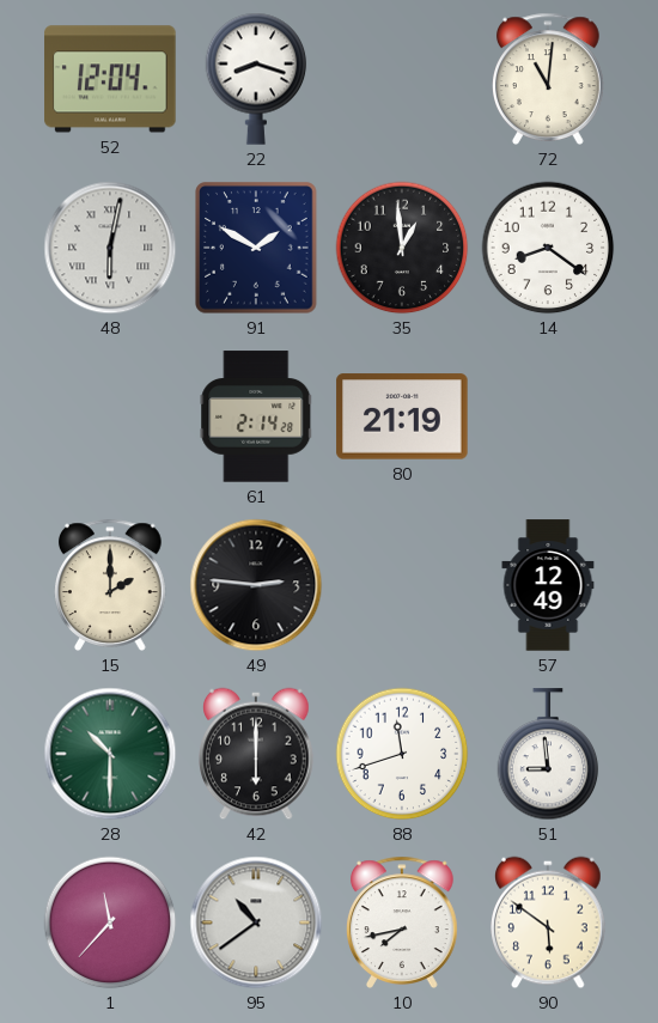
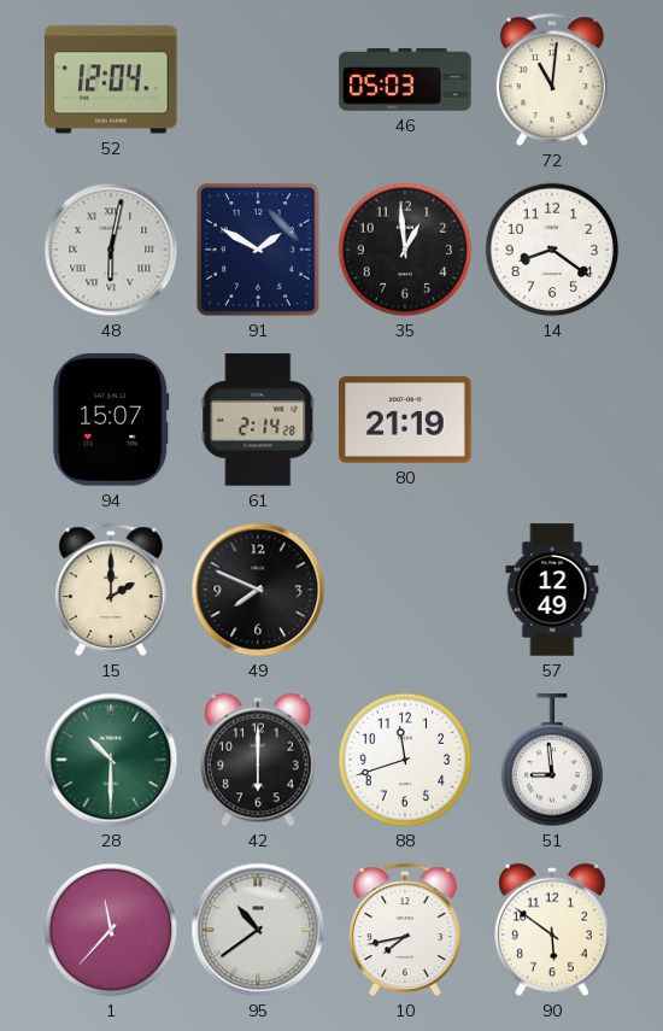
22: 8:18 -> none
46: none -> 05:03
94: none -> 15:07
49: 2:46 -> 7:49
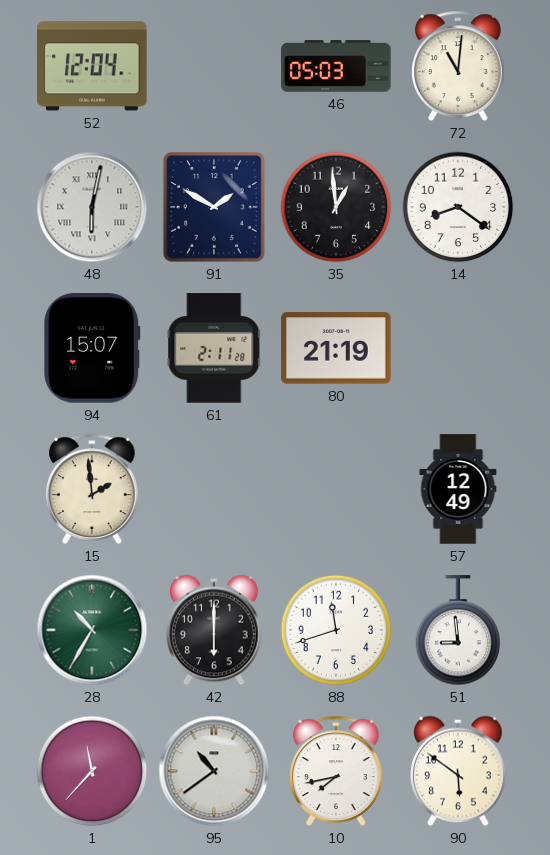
61: 2:14 -> 2:11
15: 2:00 -> 1:59
49: 7:49 -> none
28: 10:30 -> 10:35
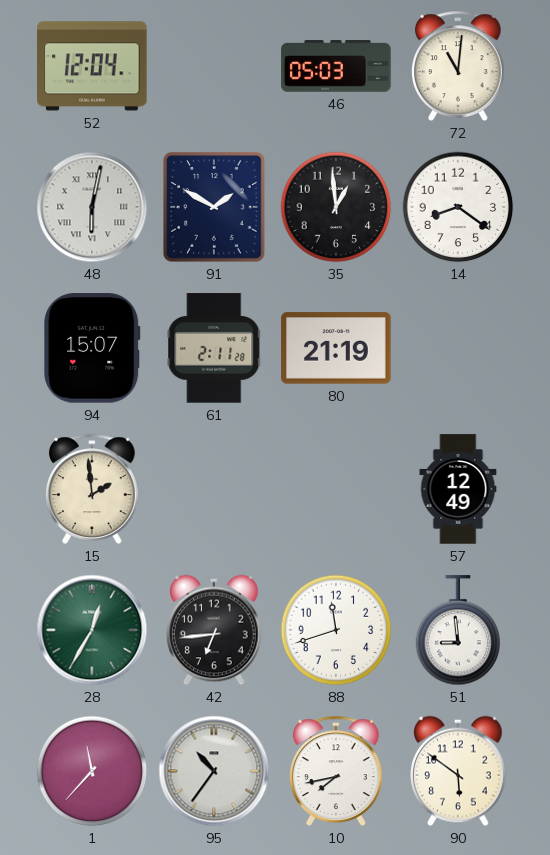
28: 10:35 -> 12:35
42: 6:00 -> 6:44
95: 10:39 -> 10:36
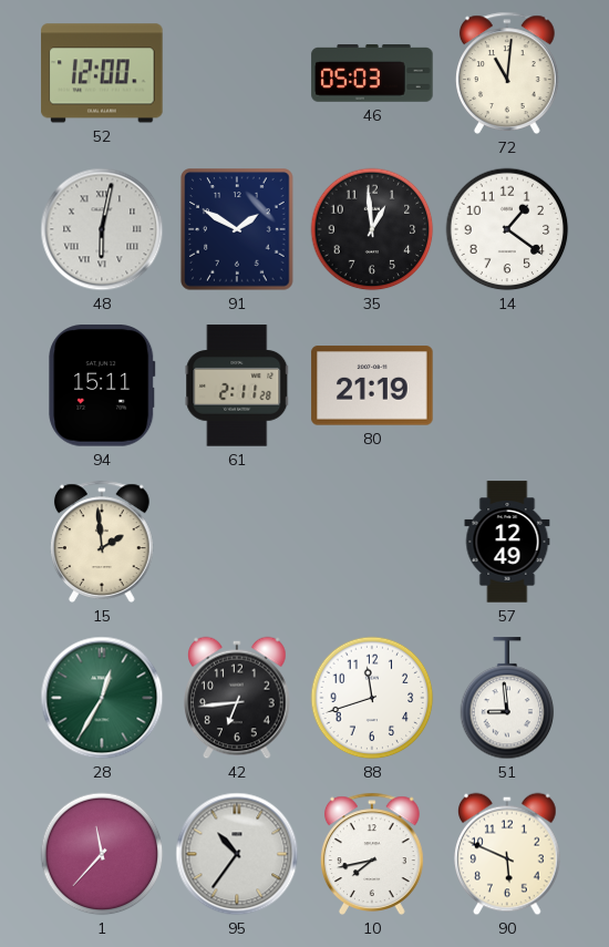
52: 12:04 -> 12:00
14: 8:21 -> 1:21
94: 15:07 -> 15:11
90: 5:51 -> 5:49
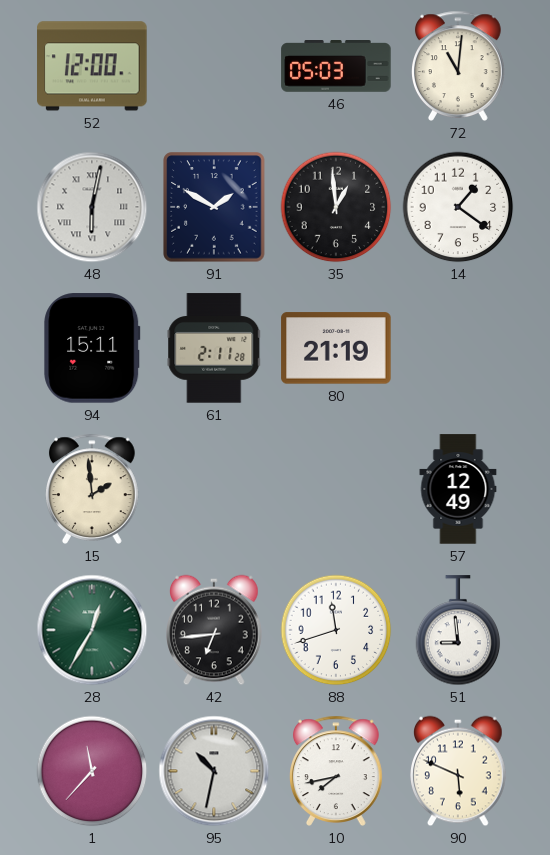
95: 10:36 -> 10:32
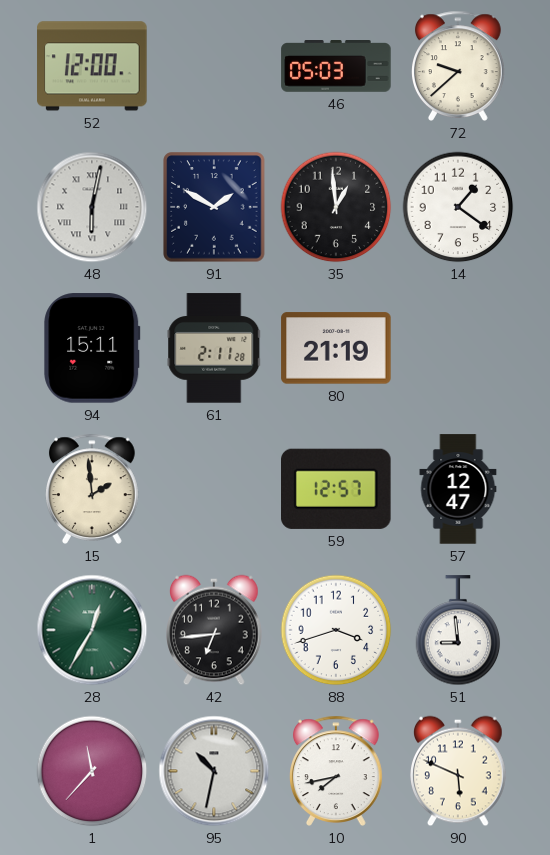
72: 11:01 -> 9:38
59: none -> 12:57
57: 12:49 -> 12:47
88: 11:42 -> 3:42
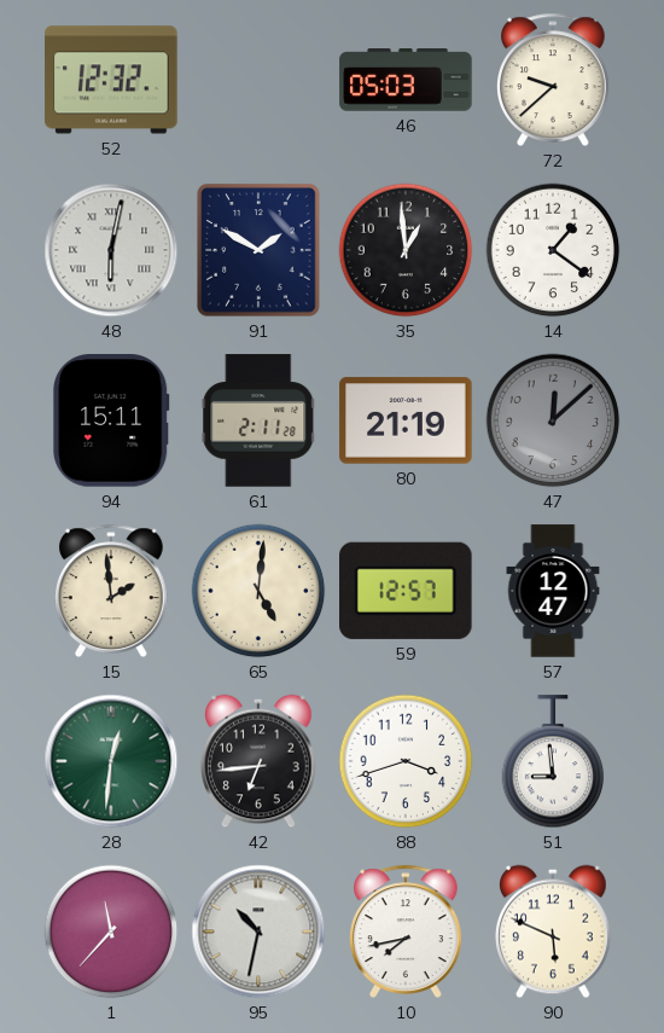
52: 12:00 -> 12:32
47: none -> 12:08
65: none -> 5:01
28: 12:35 -> 12:31
